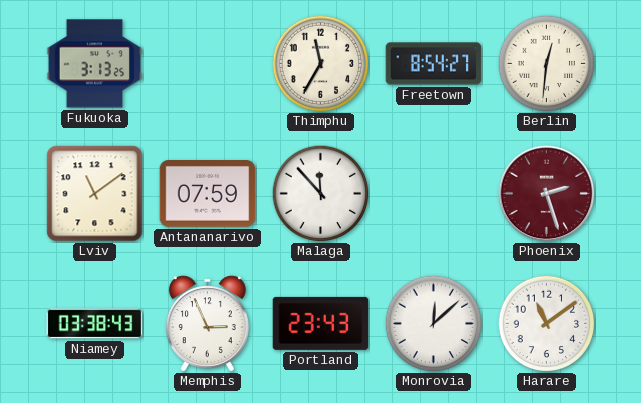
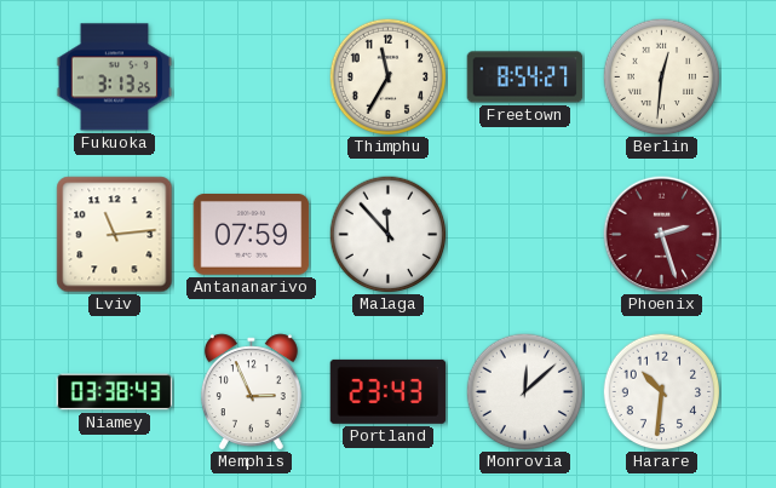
Lviv: 11:09 -> 11:14
Harare: 11:09 -> 10:31
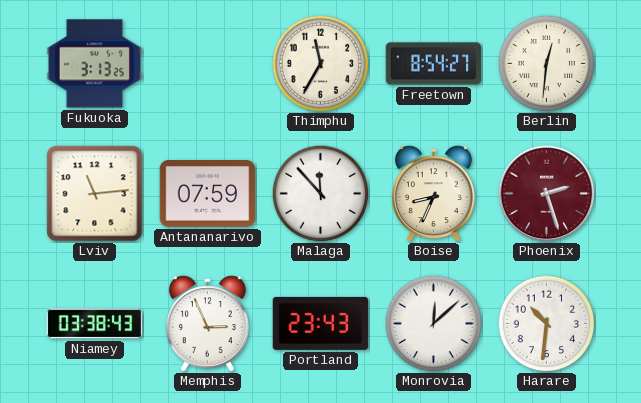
Boise: none -> 8:34
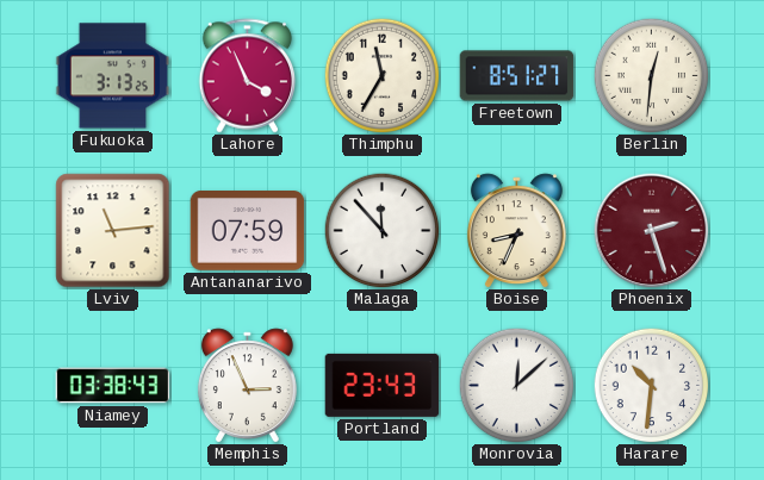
Lahore: none -> 3:56
Freetown: 8:54 -> 8:51
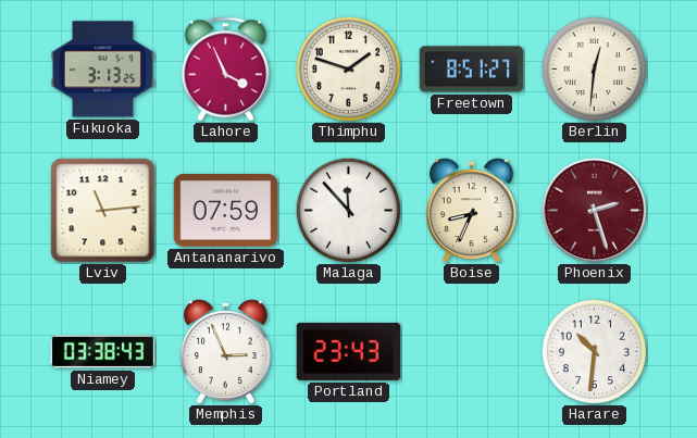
Thimphu: 11:35 -> 1:48
Monrovia: 12:08 -> none
